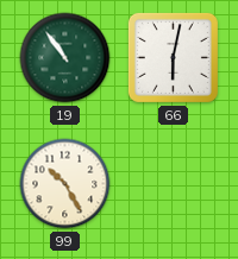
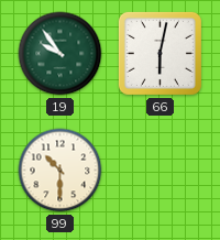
19: 10:54 -> 9:54
99: 10:25 -> 10:30
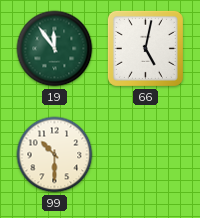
19: 9:54 -> 11:54
66: 6:02 -> 5:02
